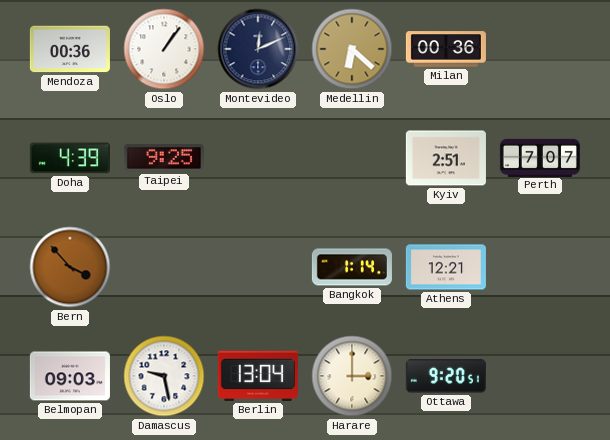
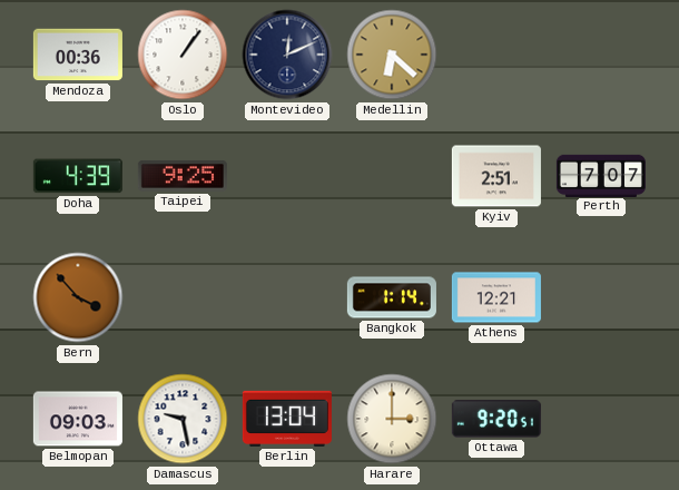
Milan: 00:36 -> none
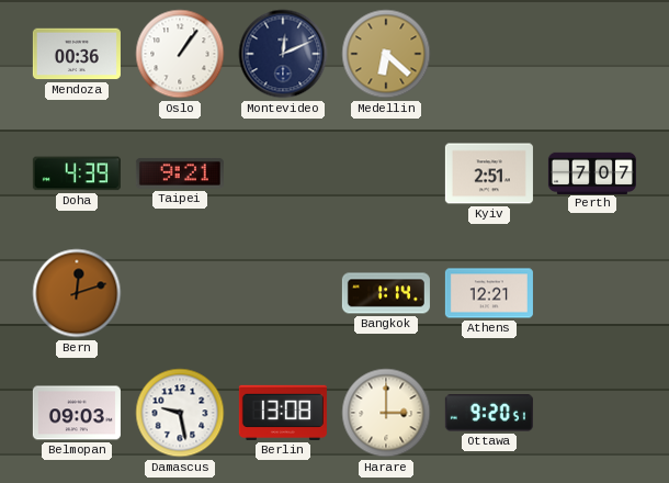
Taipei: 9:25 -> 9:21
Bern: 3:53 -> 12:12
Berlin: 13:04 -> 13:08
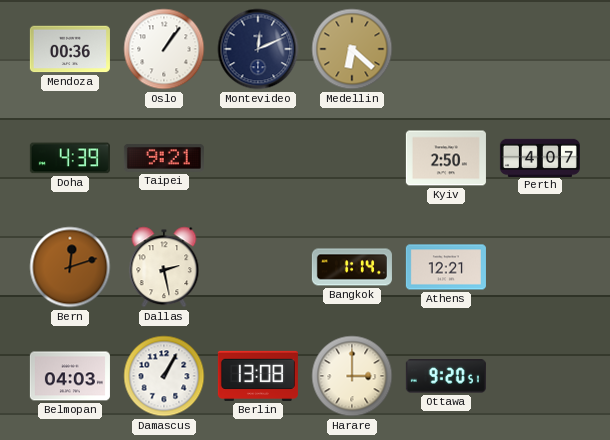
Kyiv: 2:51 -> 2:50
Perth: 7:07 -> 4:07
Dallas: none -> 2:28
Belmopan: 09:03 -> 04:03
Damascus: 9:28 -> 1:05
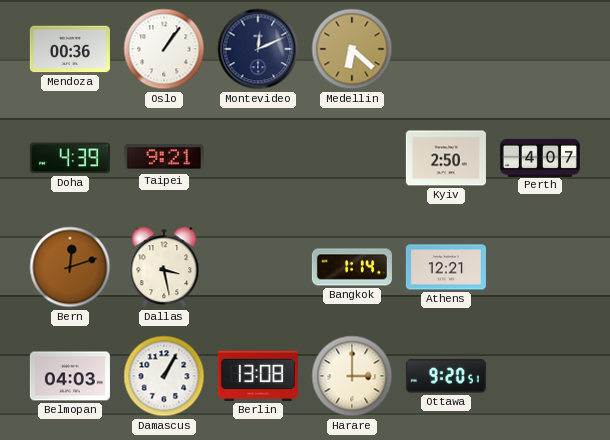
Dallas: 2:28 -> 3:28
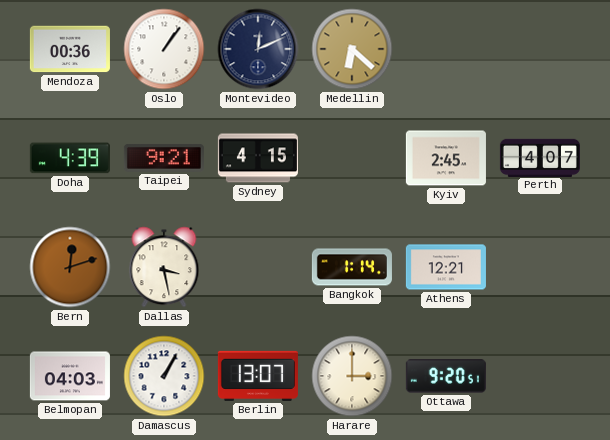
Sydney: none -> 4:15
Kyiv: 2:50 -> 2:45
Berlin: 13:08 -> 13:07
